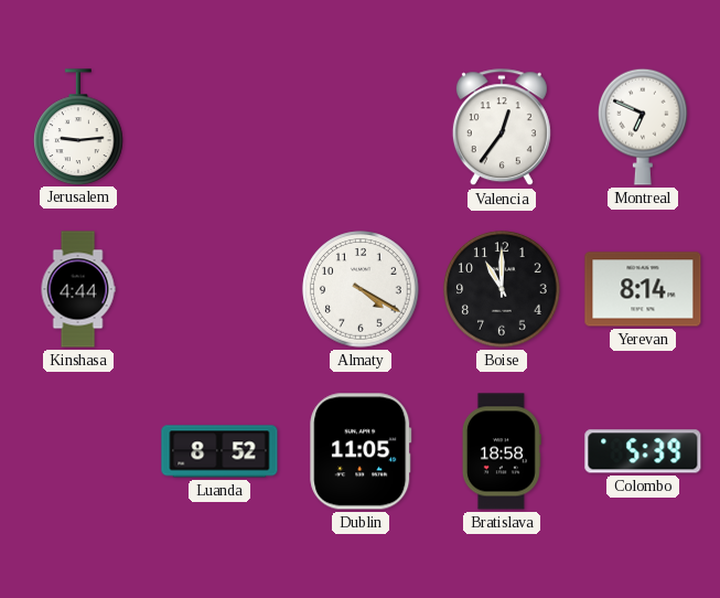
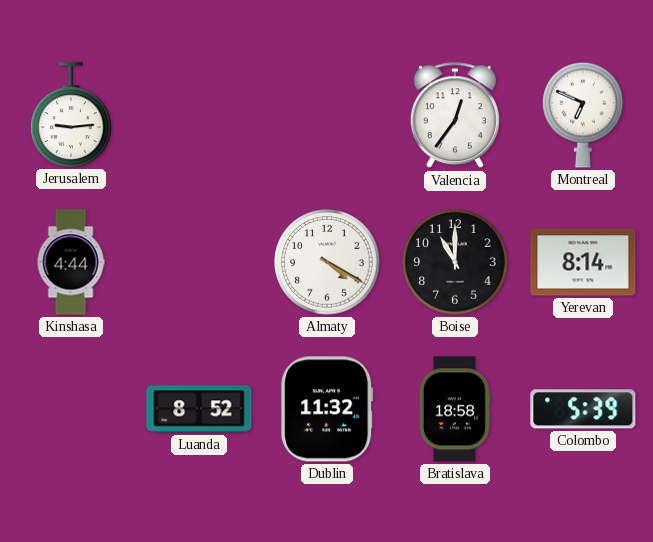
Dublin: 11:05 -> 11:32
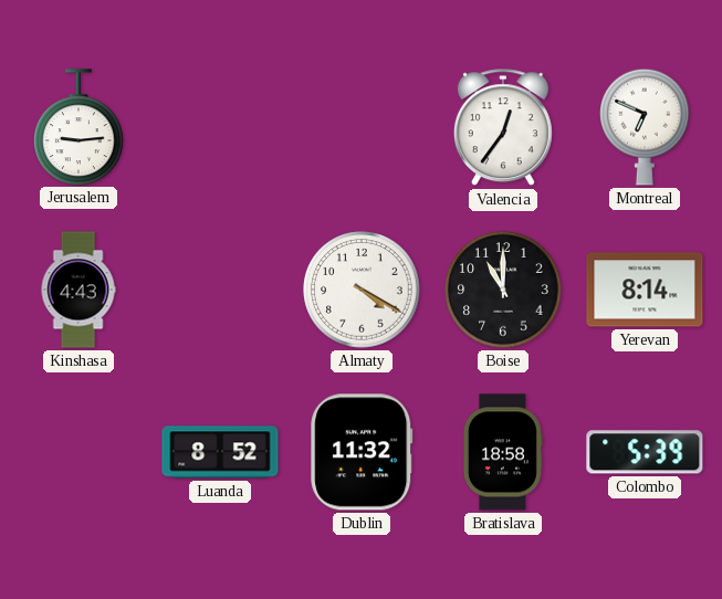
Kinshasa: 4:44 -> 4:43
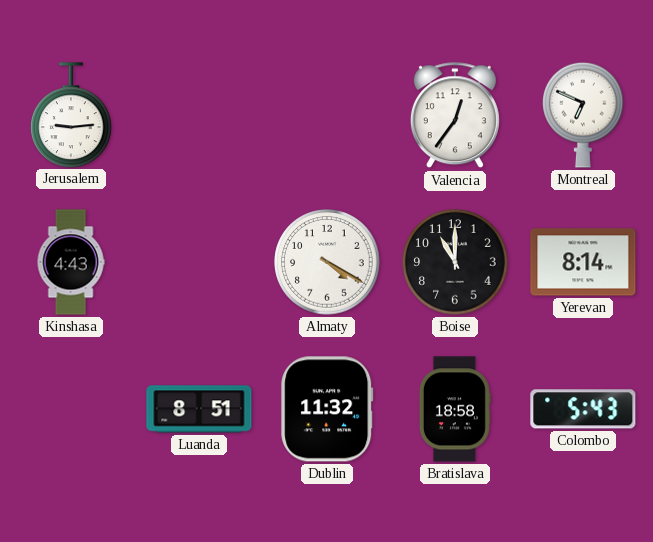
Luanda: 8:52 -> 8:51
Colombo: 5:39 -> 5:43
